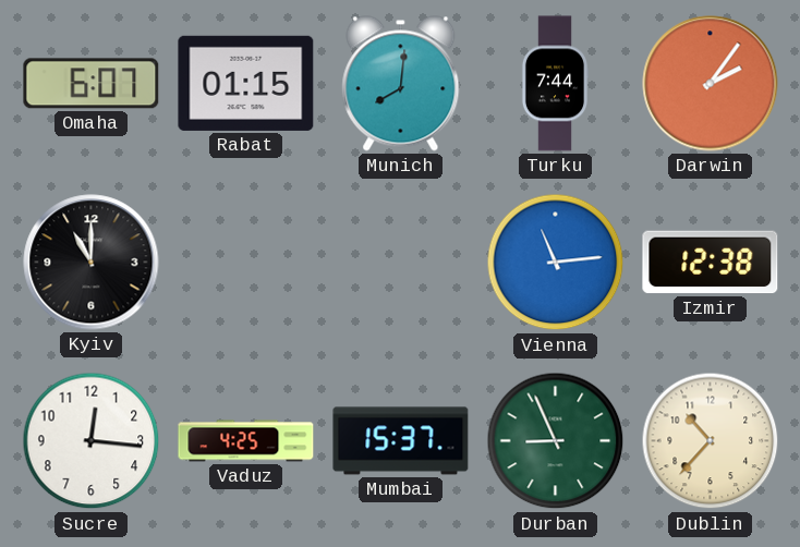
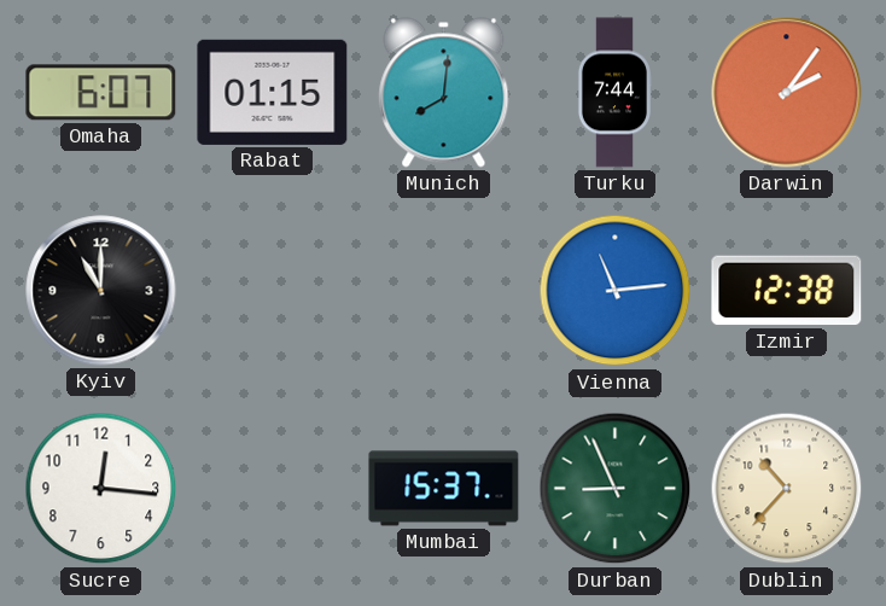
Vaduz: 4:25 -> none
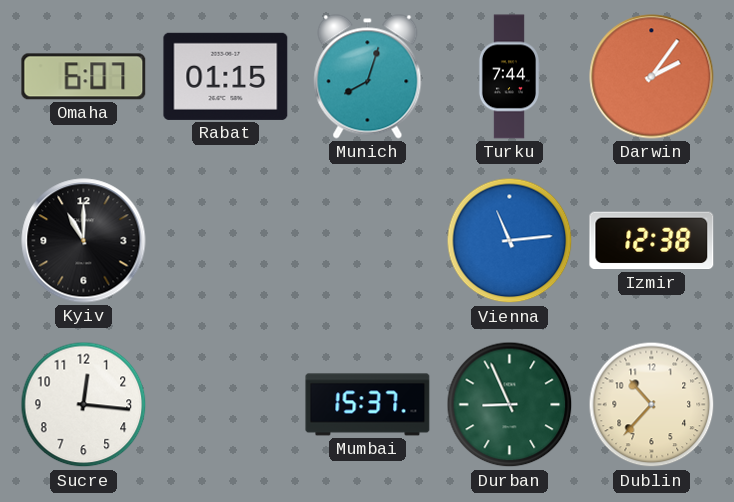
Munich: 8:01 -> 8:03
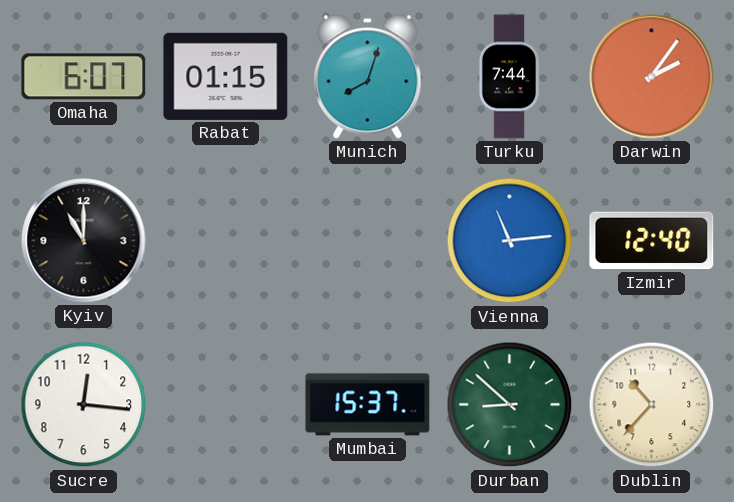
Izmir: 12:38 -> 12:40
Durban: 8:56 -> 8:52
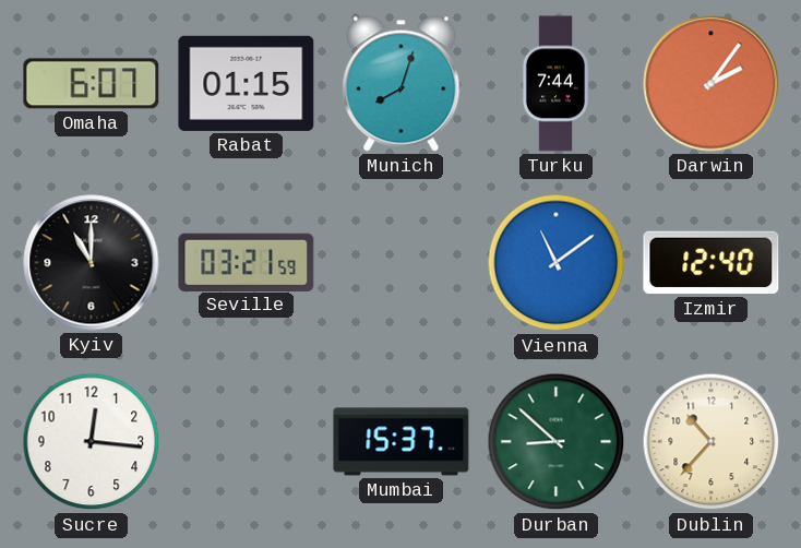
Seville: none -> 03:21
Vienna: 11:14 -> 11:09
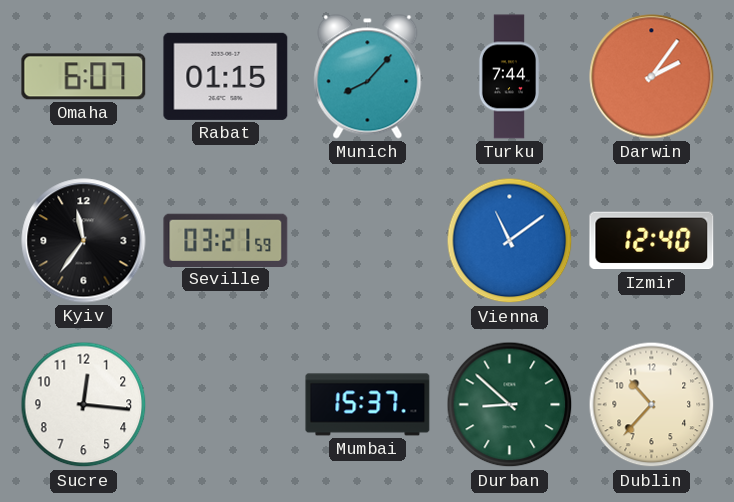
Munich: 8:03 -> 8:07
Kyiv: 11:00 -> 11:36
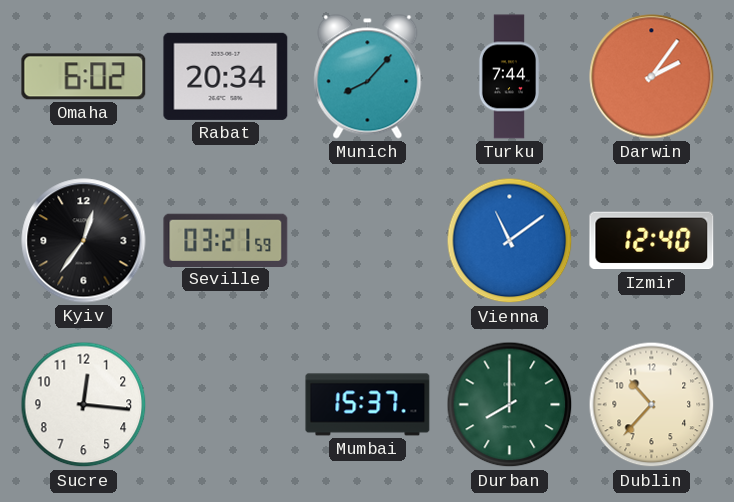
Omaha: 6:07 -> 6:02
Rabat: 01:15 -> 20:34
Kyiv: 11:36 -> 12:36
Durban: 8:52 -> 8:00
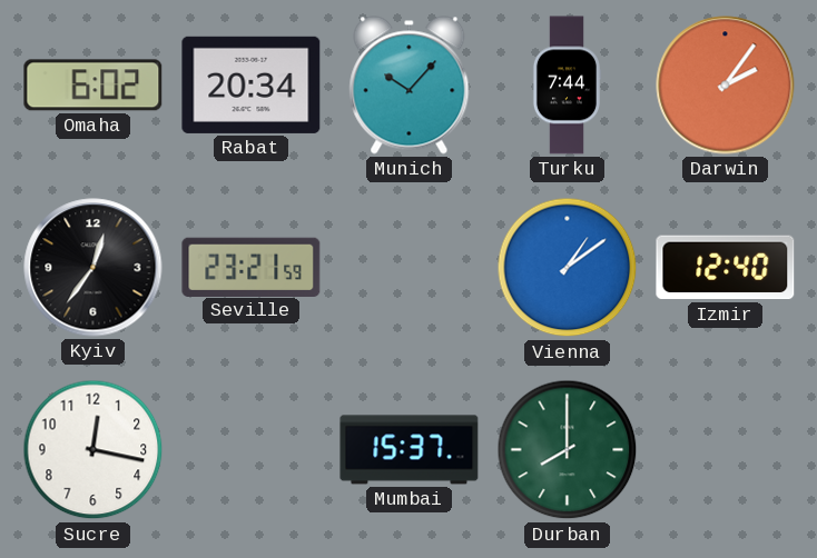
Munich: 8:07 -> 10:07
Seville: 03:21 -> 23:21
Vienna: 11:09 -> 1:09
Sucre: 12:16 -> 12:17
Dublin: 10:37 -> none
